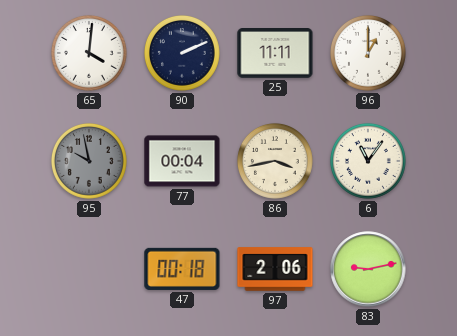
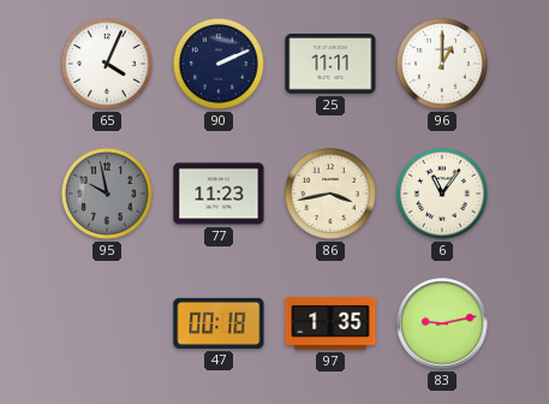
65: 4:01 -> 4:04
77: 00:04 -> 11:23
97: 2:06 -> 1:35
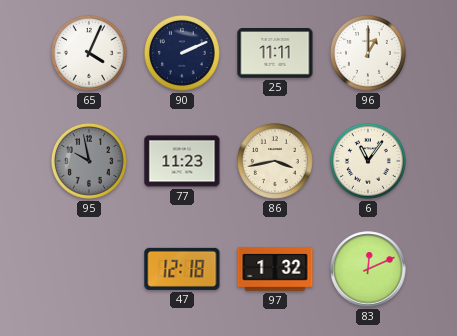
47: 00:18 -> 12:18
97: 1:35 -> 1:32
83: 9:13 -> 12:11
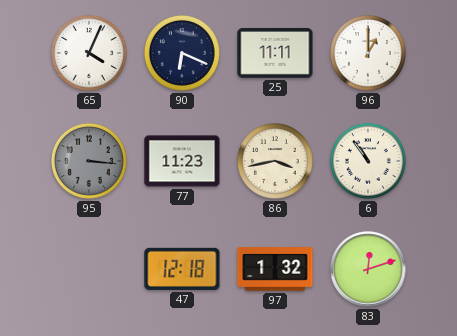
90: 2:11 -> 6:19
95: 9:58 -> 3:16
6: 11:06 -> 10:54
83: 12:11 -> 12:12
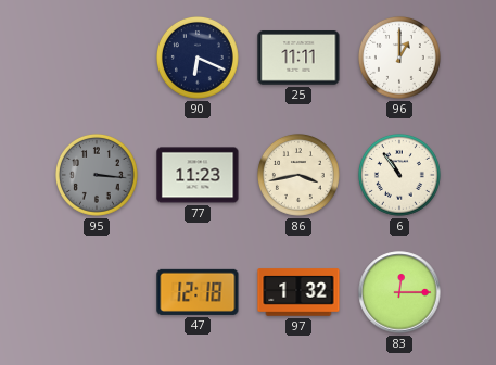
65: 4:04 -> none
83: 12:12 -> 12:15
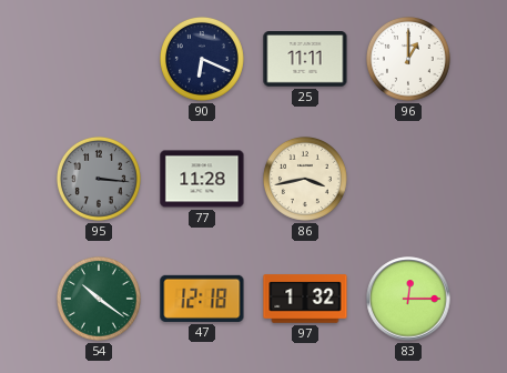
77: 11:23 -> 11:28
6: 10:54 -> none
54: none -> 10:21
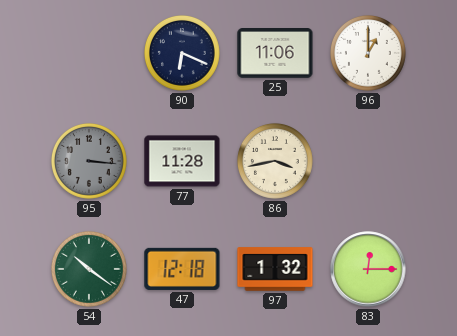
25: 11:11 -> 11:06
